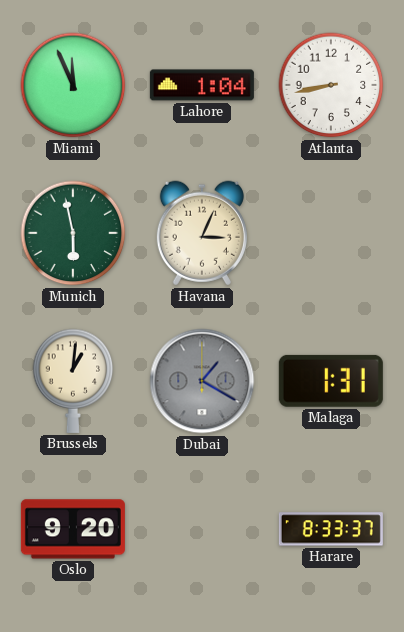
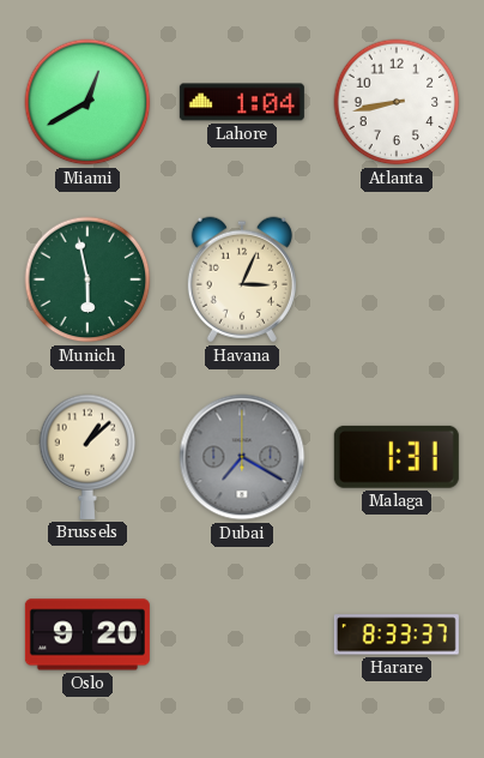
Miami: 11:56 -> 12:40
Brussels: 1:01 -> 1:08
Dubai: 1:20 -> 7:20
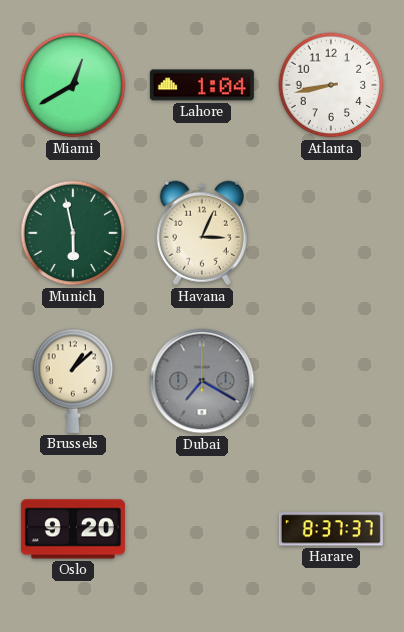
Malaga: 1:31 -> none
Harare: 8:33 -> 8:37
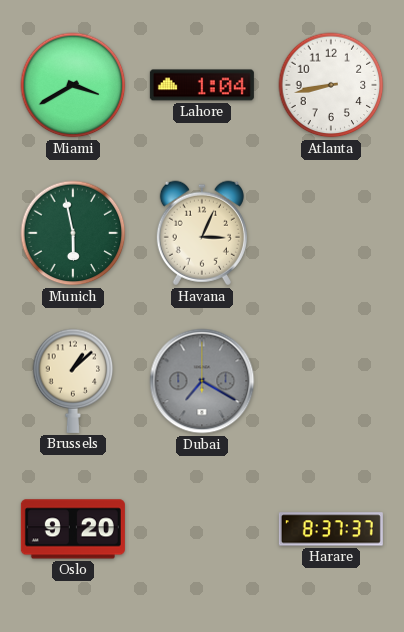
Miami: 12:40 -> 3:40
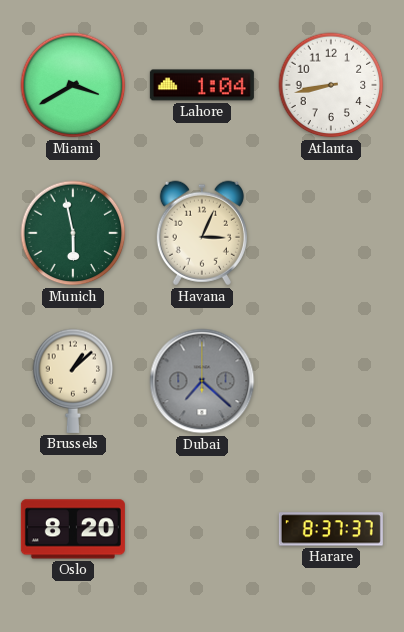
Dubai: 7:20 -> 7:22
Oslo: 9:20 -> 8:20
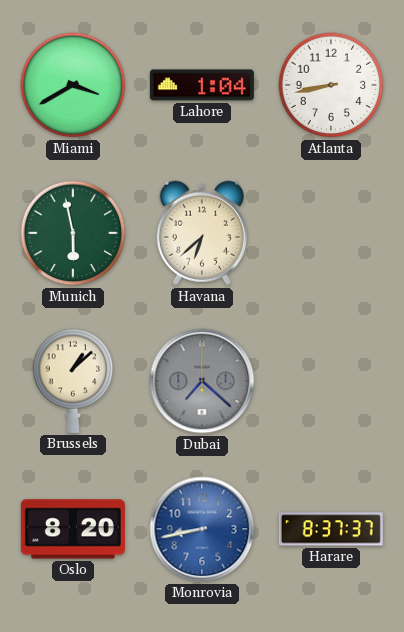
Havana: 3:04 -> 6:38
Monrovia: none -> 8:43
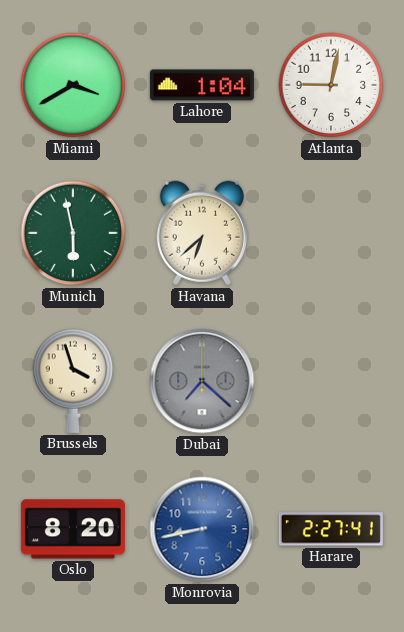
Atlanta: 8:43 -> 9:02
Brussels: 1:08 -> 3:57
Harare: 8:37 -> 2:27
